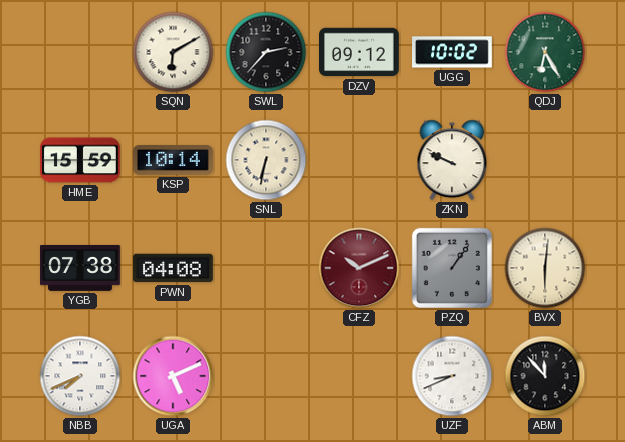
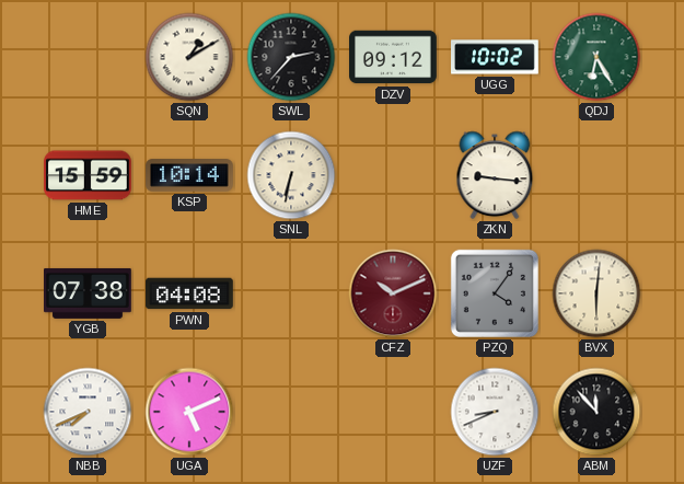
SQN: 6:10 -> 1:10
ZKN: 9:49 -> 9:16
PZQ: 1:06 -> 4:06
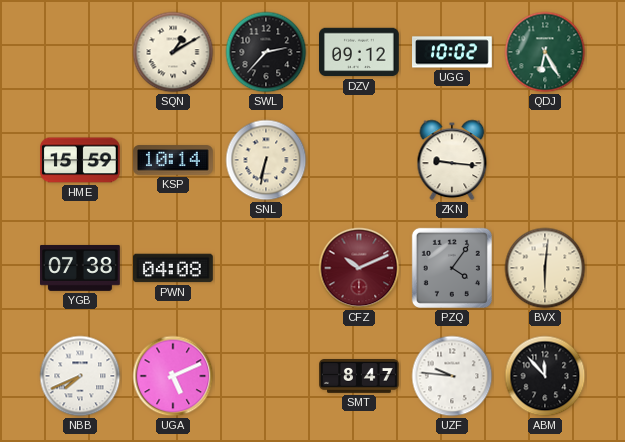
SMT: none -> 8:47
UZF: 8:41 -> 9:46
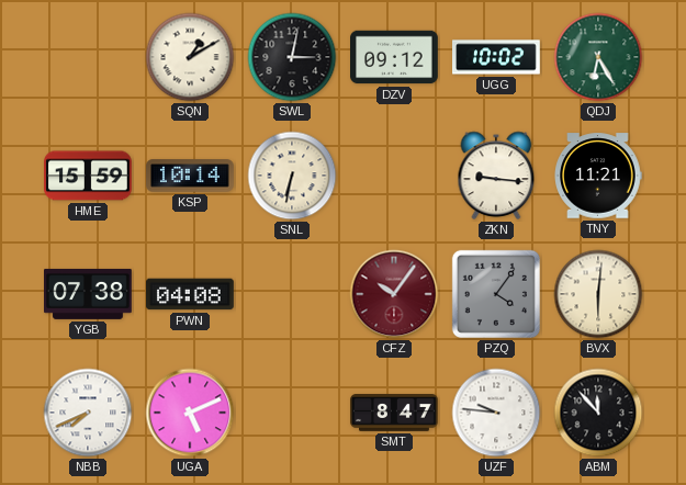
SWL: 2:37 -> 3:02
TNY: none -> 11:21
CFZ: 10:11 -> 10:06
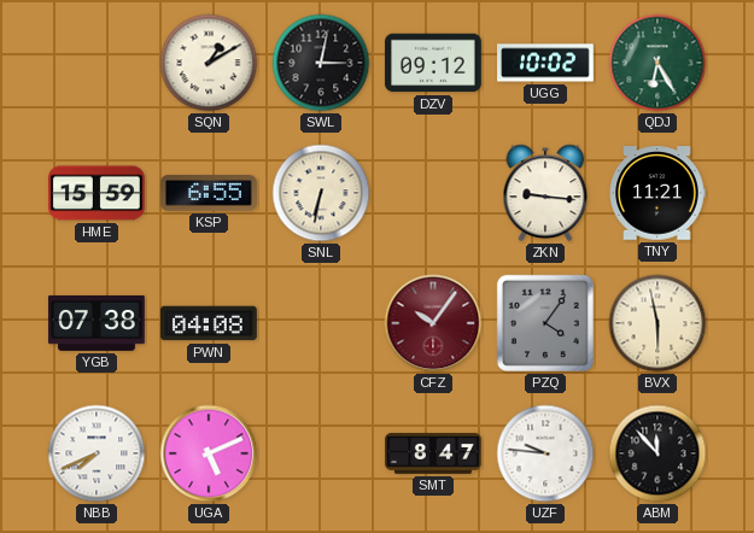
KSP: 10:14 -> 6:55
BVX: 6:01 -> 5:58
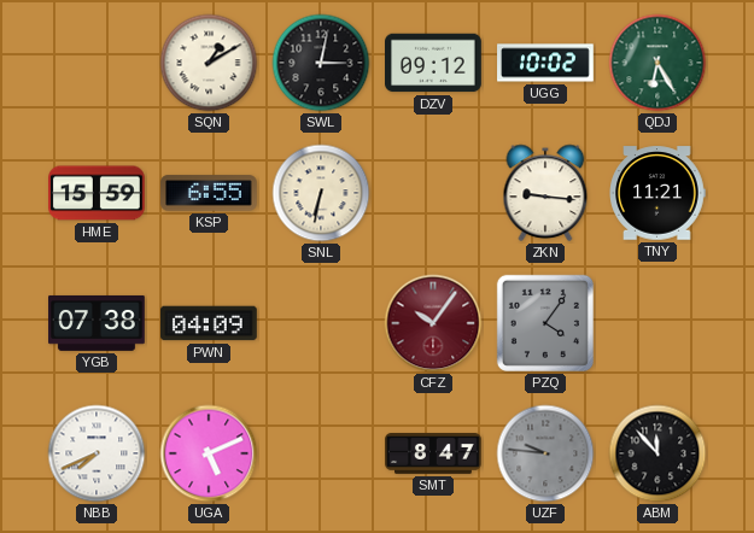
PWN: 04:08 -> 04:09
BVX: 5:58 -> none
UZF dial: white -> grey
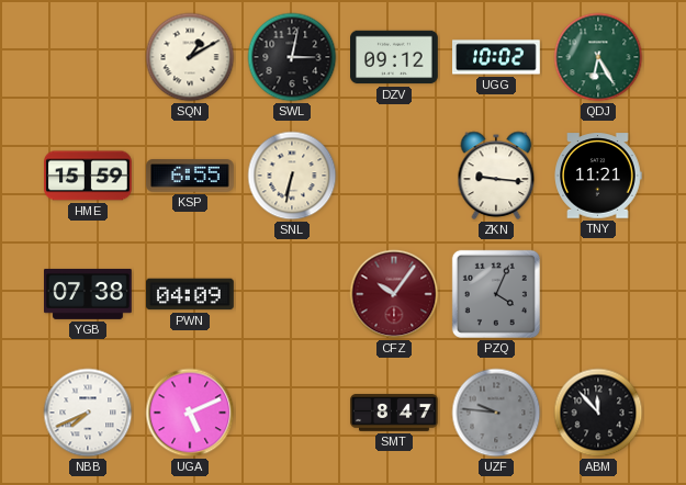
PZQ: 4:06 -> 4:04
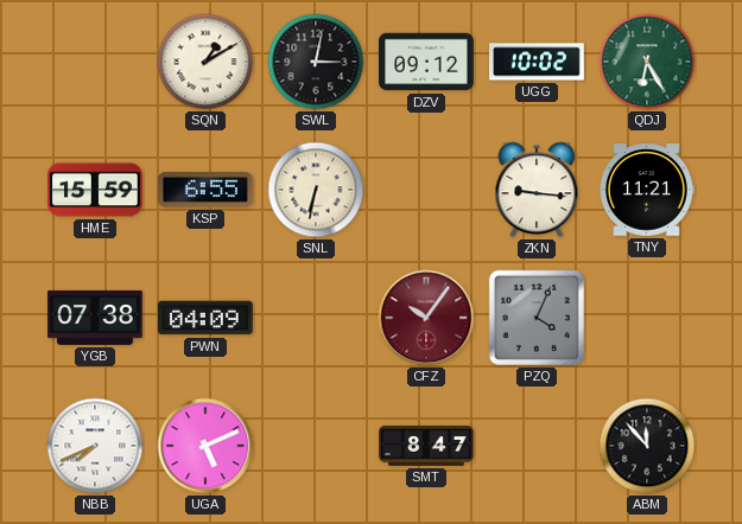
UZF: 9:46 -> none
